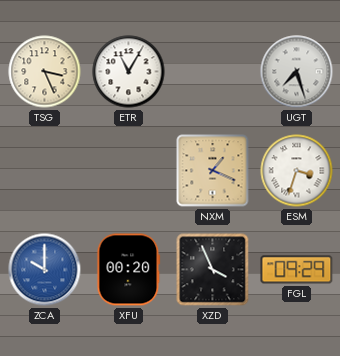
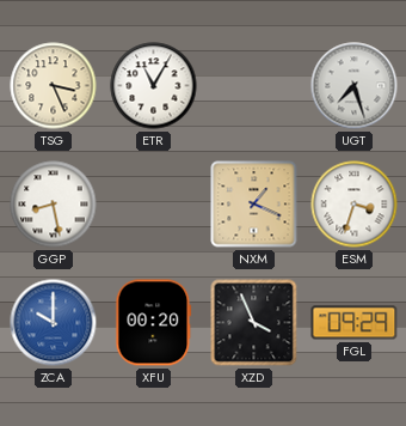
GGP: none -> 8:28
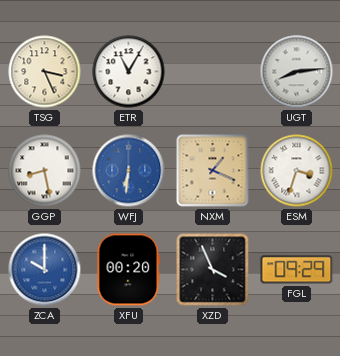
UGT: 7:27 -> 8:14
WFJ: none -> 6:31
